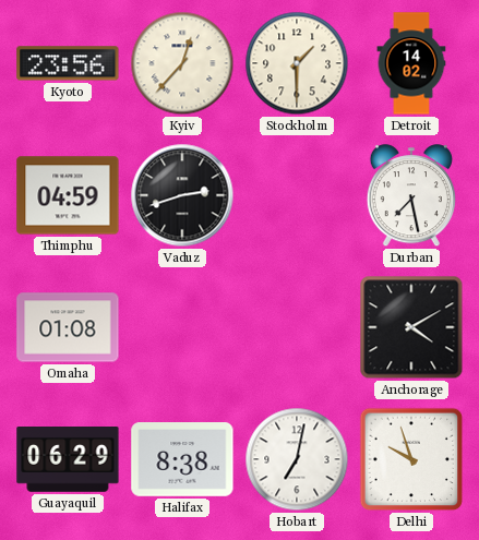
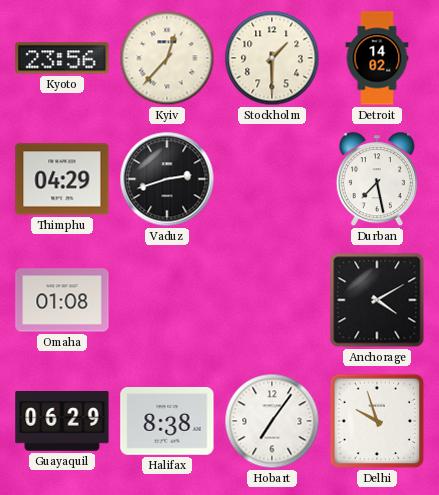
Thimphu: 04:59 -> 04:29
Hobart: 7:02 -> 7:06
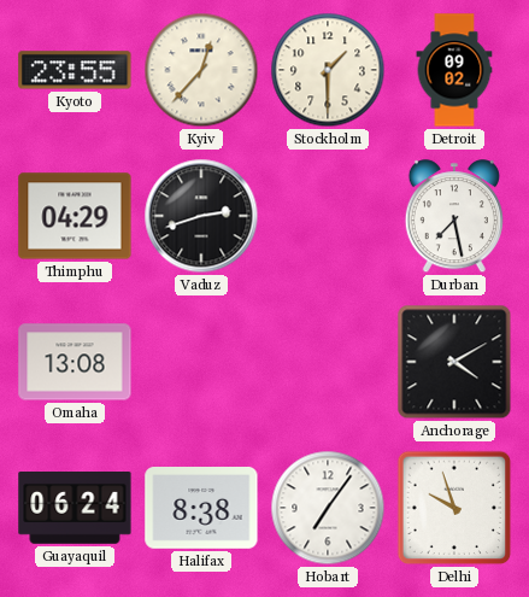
Kyoto: 23:56 -> 23:55
Detroit: 14:02 -> 09:02
Omaha: 01:08 -> 13:08
Guayaquil: 06:29 -> 06:24
